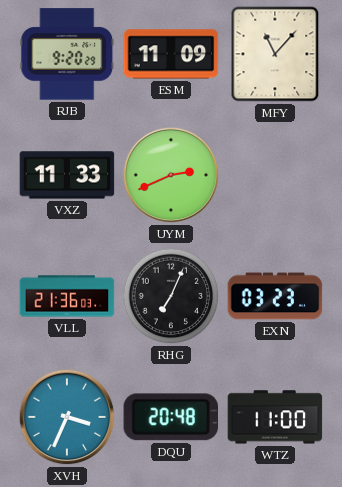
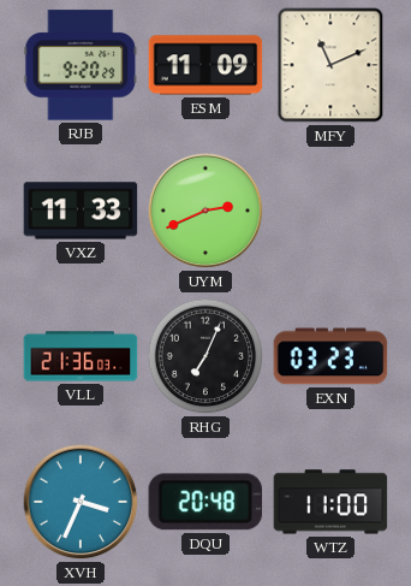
MFY: 11:07 -> 11:11
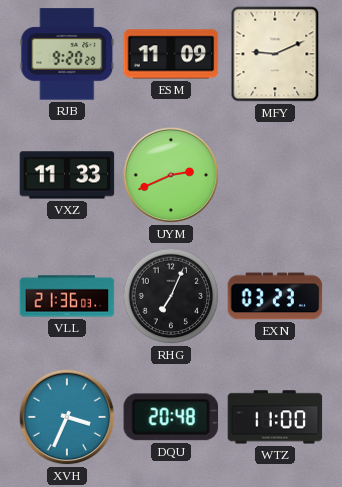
MFY: 11:11 -> 9:11
